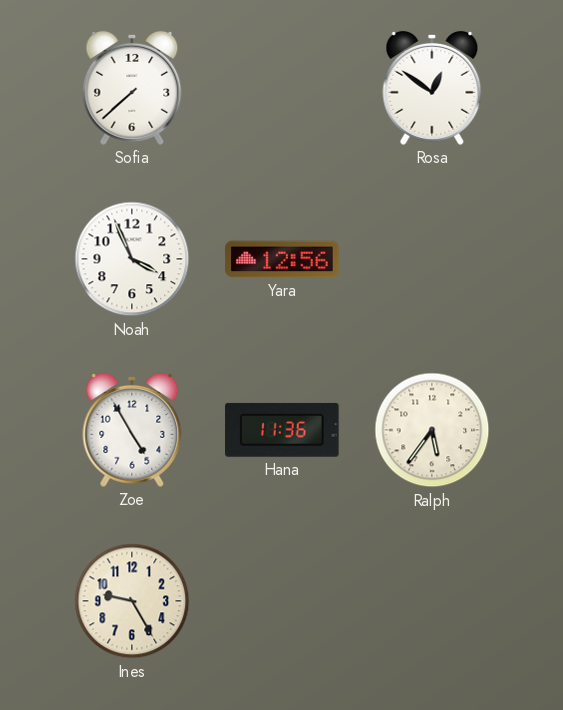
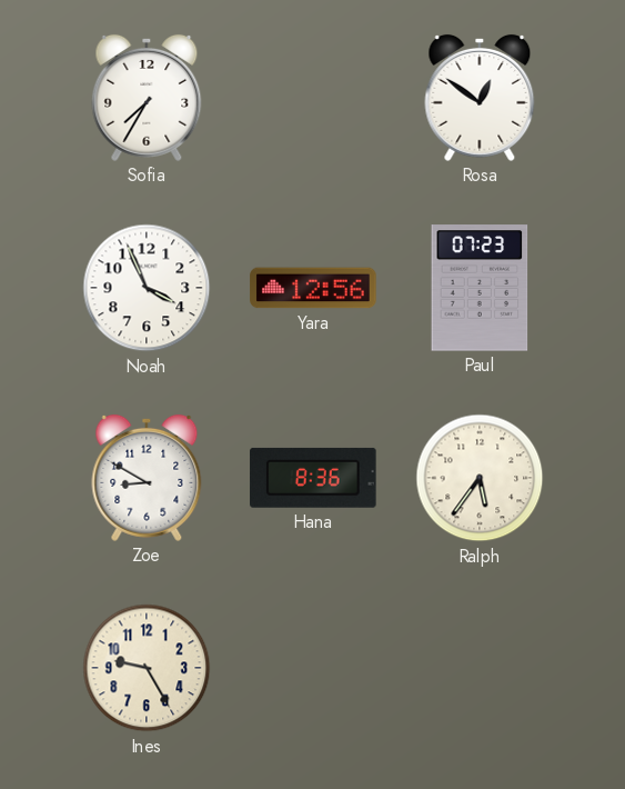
Sofia: 7:38 -> 7:35
Paul: none -> 07:23
Zoe: 4:55 -> 8:50
Hana: 11:36 -> 8:36
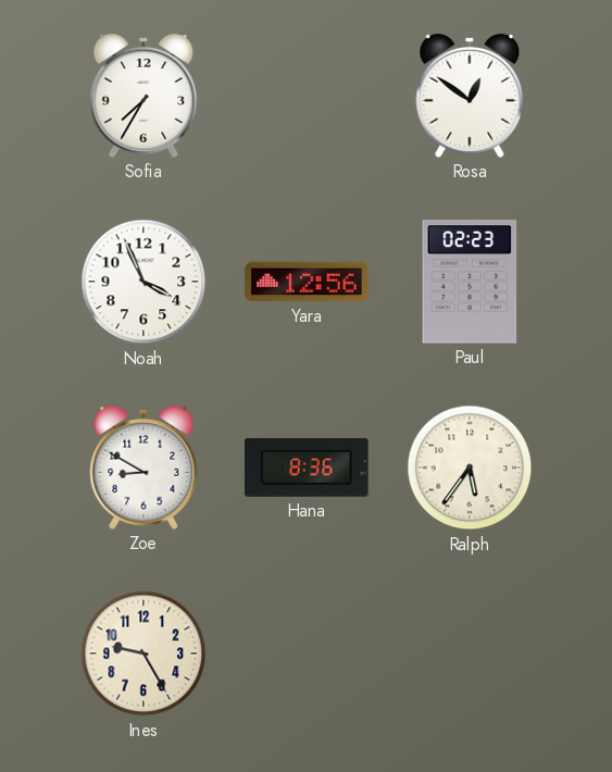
Paul: 07:23 -> 02:23
